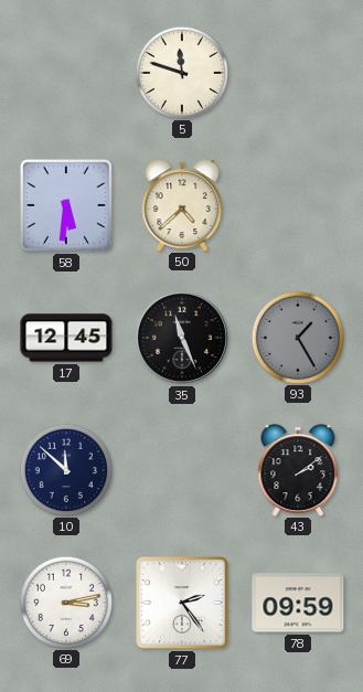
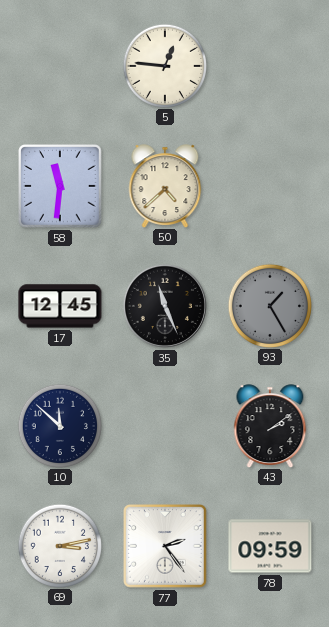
5: 11:48 -> 12:46
58: 5:31 -> 11:31
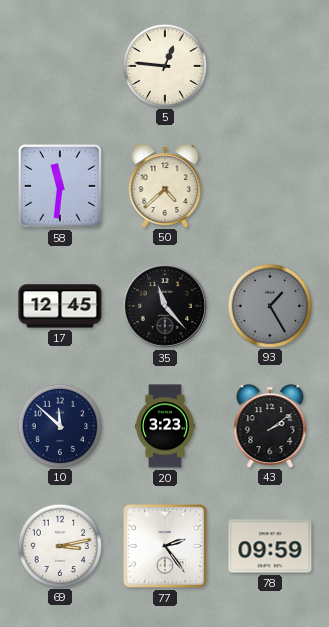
35: 11:26 -> 11:23
20: none -> 3:23
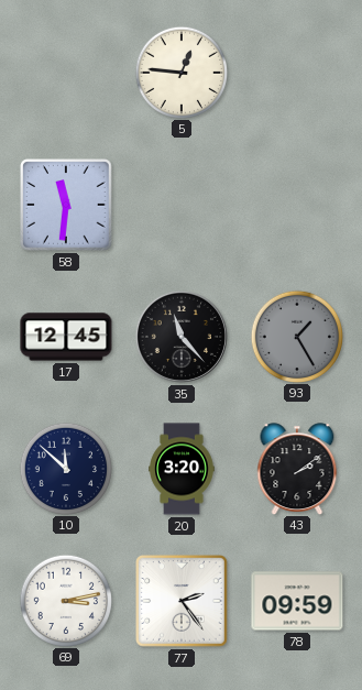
50: 4:38 -> none
20: 3:23 -> 3:20
